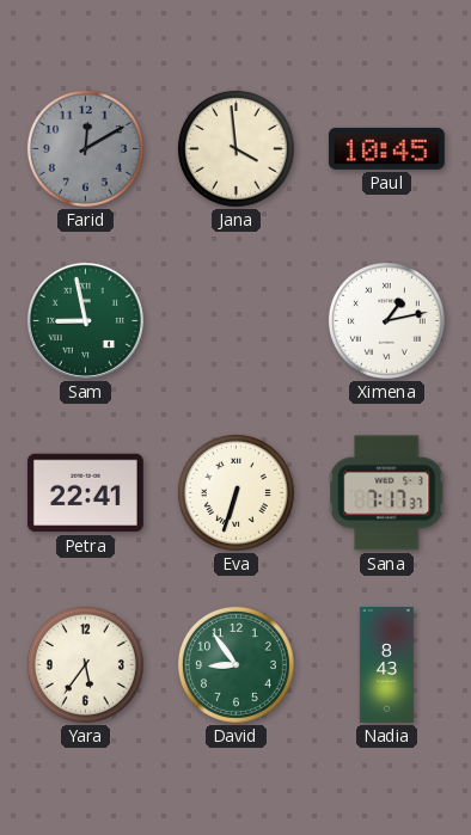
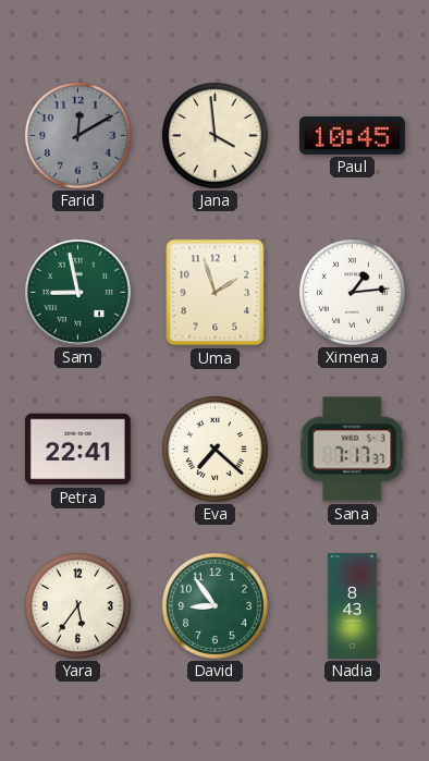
Uma: none -> 1:57
Ximena: 1:13 -> 1:14
Eva: 6:33 -> 7:22
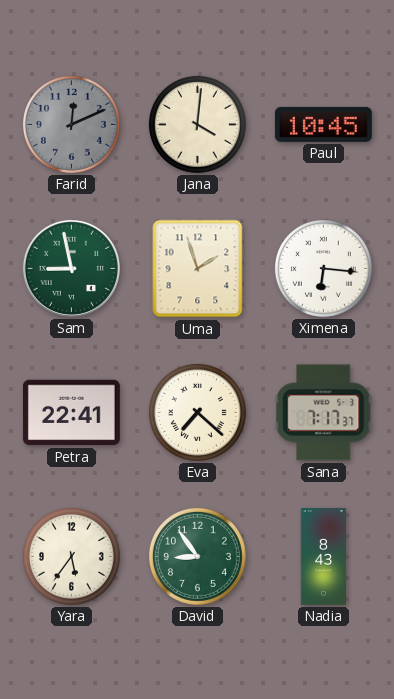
Farid: 12:10 -> 12:11
Jana: 3:59 -> 4:01
Ximena: 1:14 -> 6:16
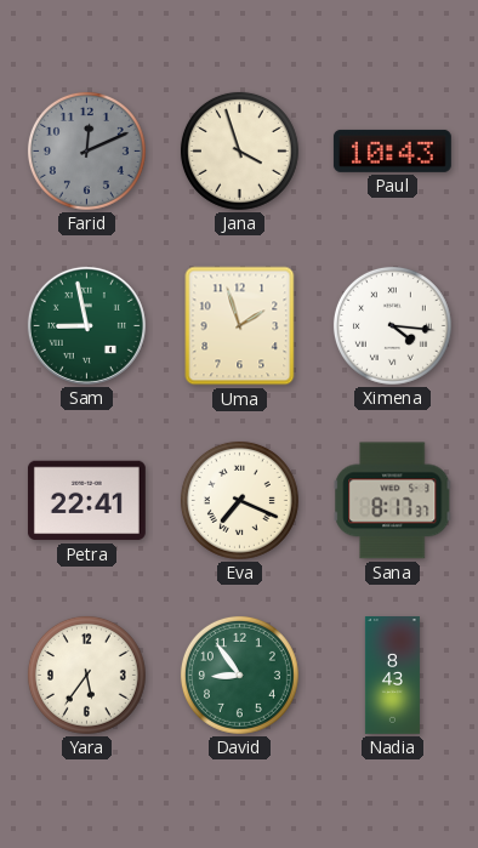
Jana: 4:01 -> 3:57
Paul: 10:45 -> 10:43
Ximena: 6:16 -> 4:16
Eva: 7:22 -> 7:19
Sana: 7:17 -> 8:17
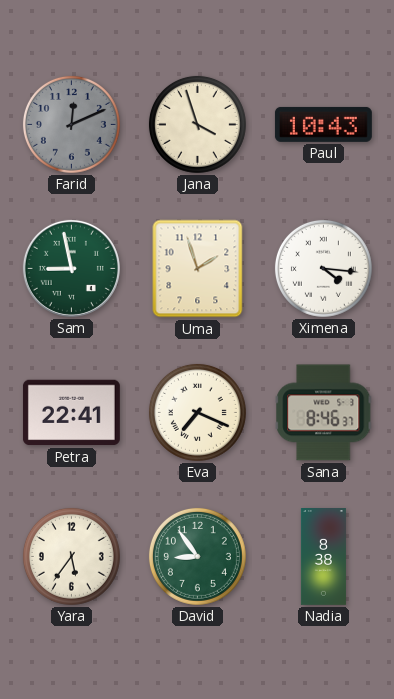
Sana: 8:17 -> 8:46
Nadia: 8:43 -> 8:38
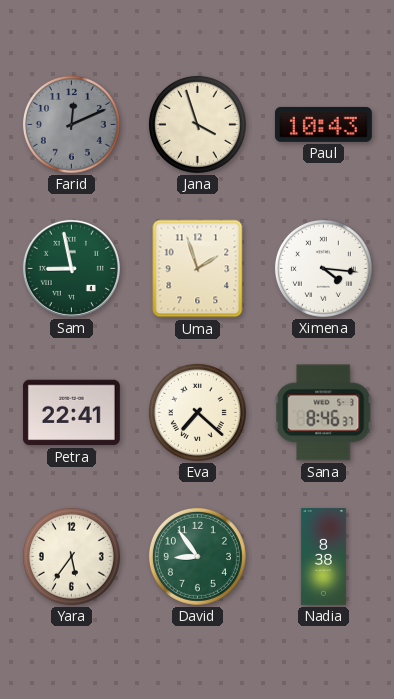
Eva: 7:19 -> 7:22
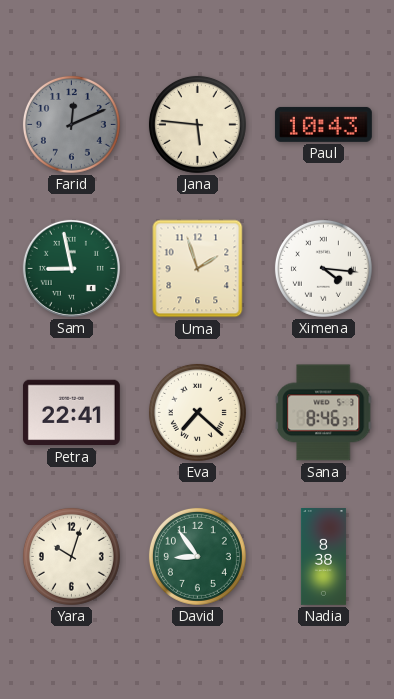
Jana: 3:57 -> 5:46
Yara: 5:36 -> 10:03
